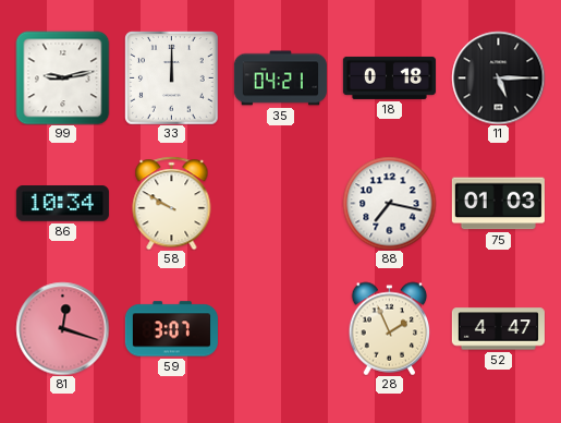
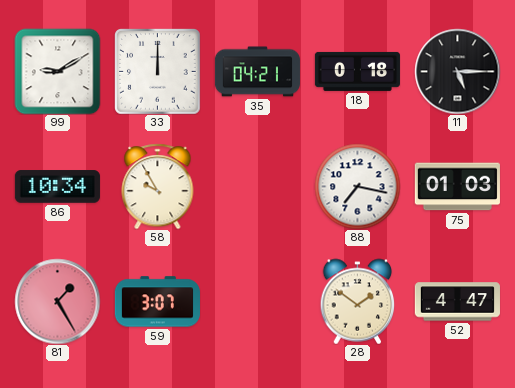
99: 9:13 -> 9:10
58: 9:50 -> 9:55
81: 12:18 -> 1:25
28: 1:56 -> 1:51
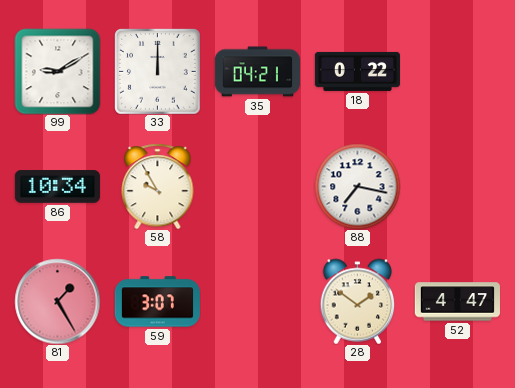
18: 0:18 -> 0:22
11: 5:15 -> none
75: 01:03 -> none
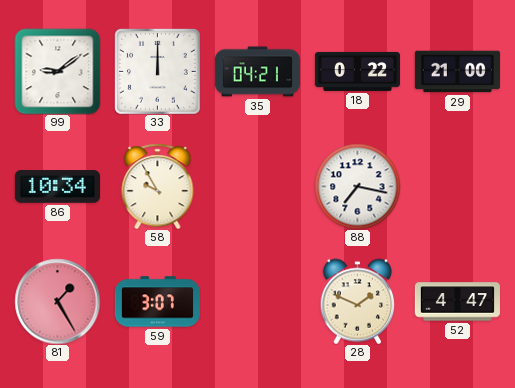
99: 9:10 -> 9:09
29: none -> 21:00
28: 1:51 -> 1:49
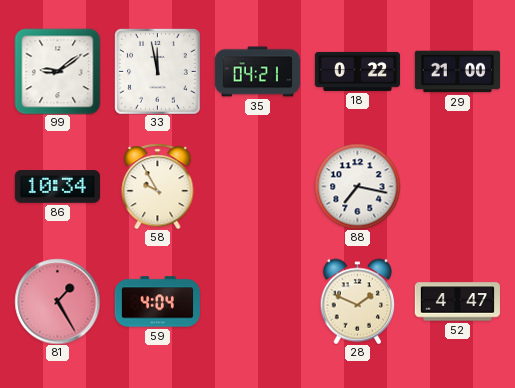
33: 12:00 -> 11:58
59: 3:07 -> 4:04
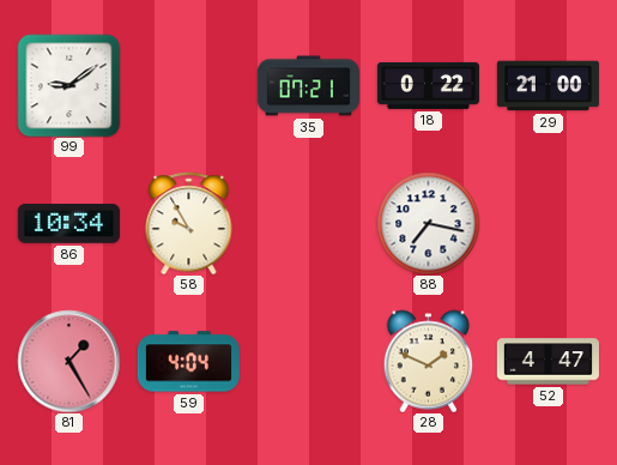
33: 11:58 -> none
35: 04:21 -> 07:21
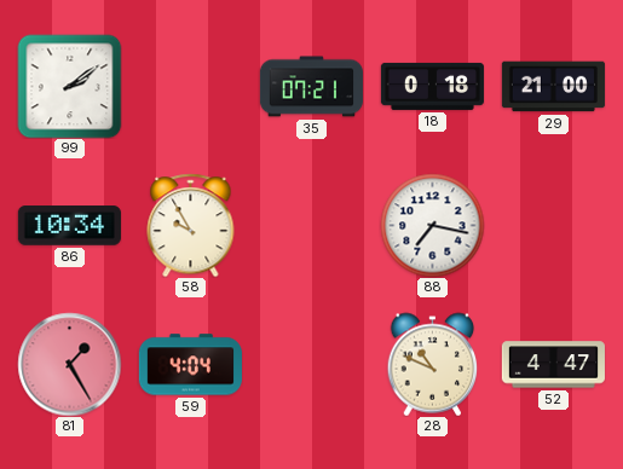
99: 9:09 -> 2:09
18: 0:22 -> 0:18
28: 1:49 -> 10:49
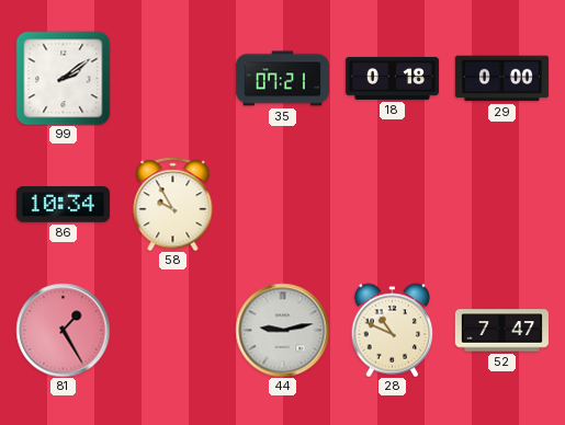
29: 21:00 -> 0:00
88: 7:17 -> none
59: 4:04 -> none
44: none -> 9:13
52: 4:47 -> 7:47
